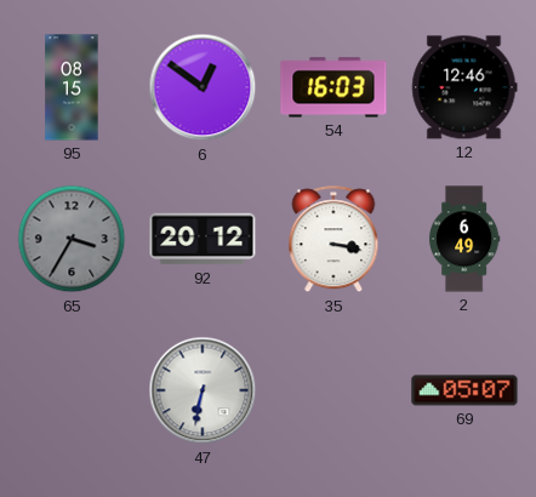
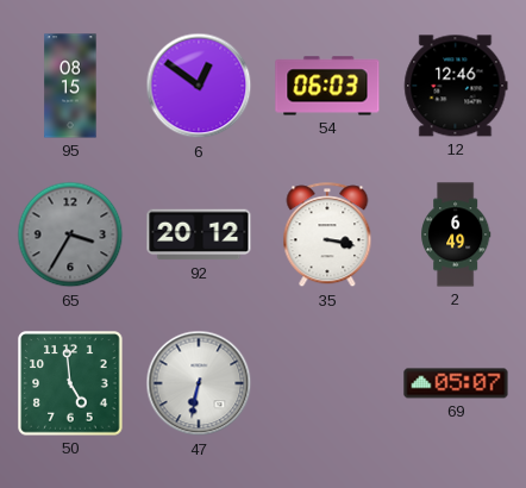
54: 16:03 -> 06:03
50: none -> 4:59
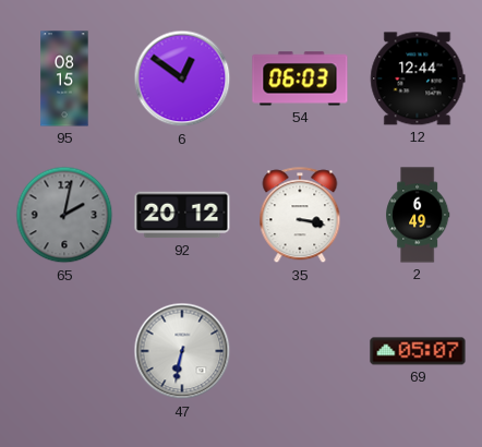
12: 12:46 -> 12:44
65: 3:35 -> 2:02
50: 4:59 -> none
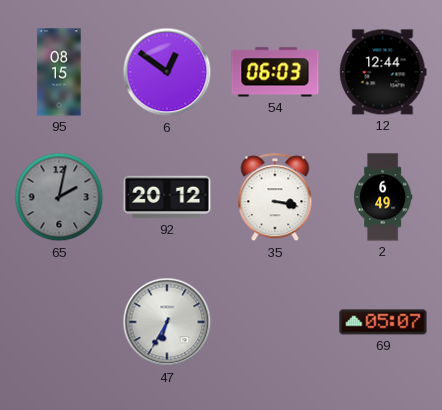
47: 6:32 -> 6:35
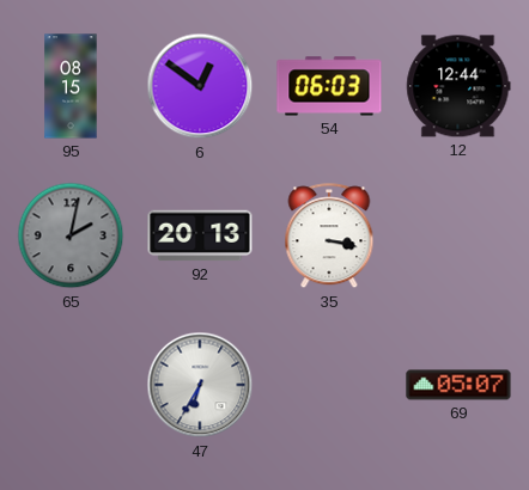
92: 20:12 -> 20:13
2: 6:49 -> none
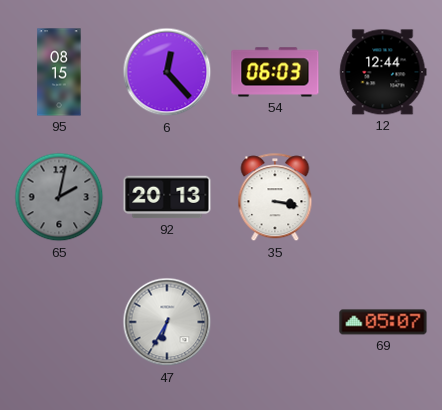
6: 12:51 -> 12:23
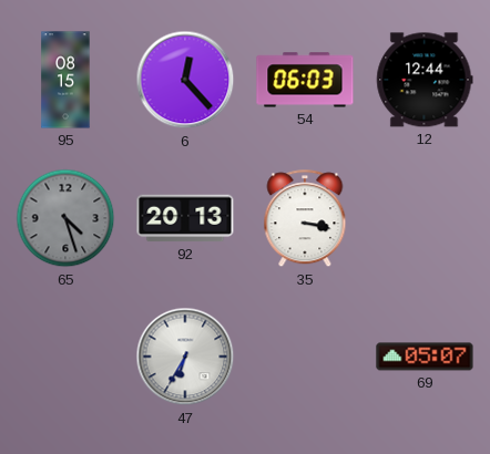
65: 2:02 -> 4:27
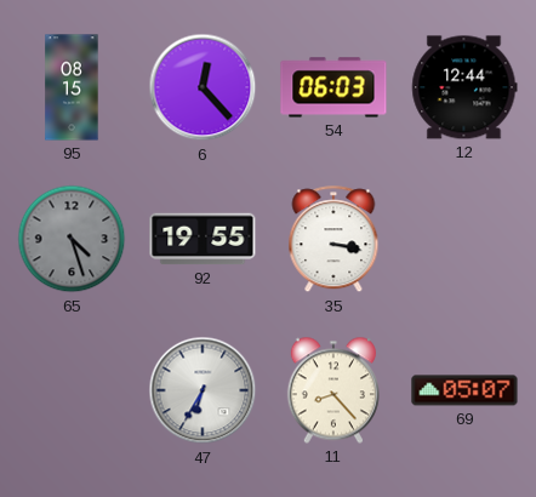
92: 20:13 -> 19:55
11: none -> 8:23
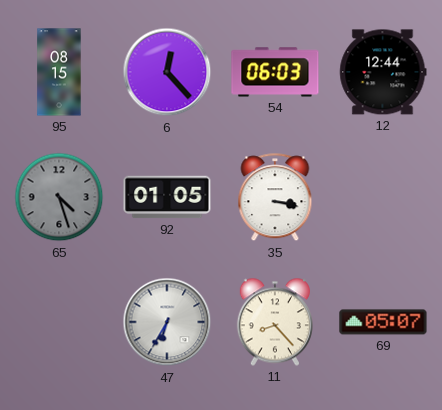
92: 19:55 -> 01:05
